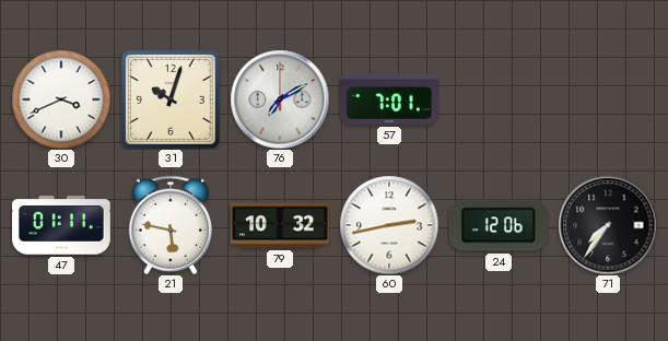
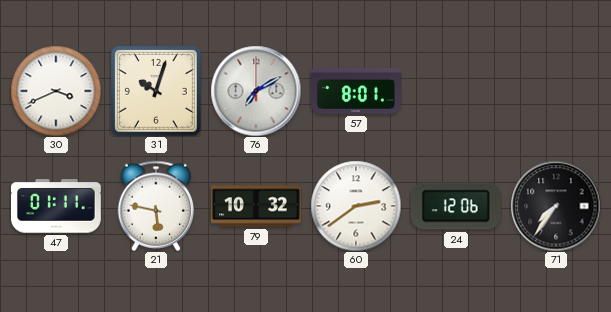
57: 7:01 -> 8:01
60: 2:43 -> 2:39
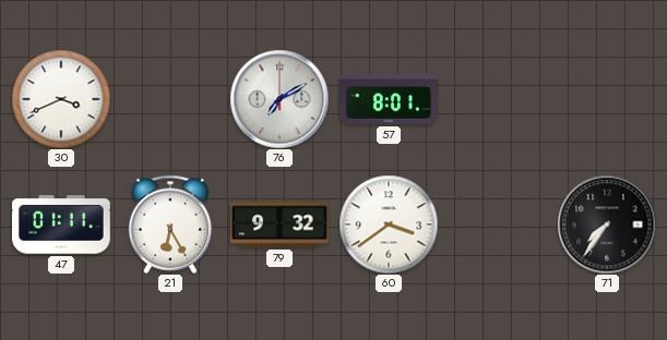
31: 10:03 -> none
21: 5:47 -> 6:25
79: 10:32 -> 9:32
60: 2:39 -> 3:39
24: 12:06 -> none
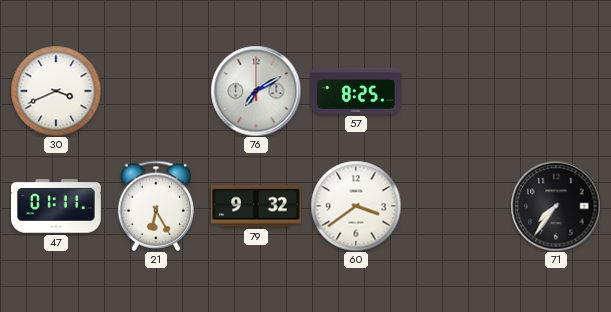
57: 8:01 -> 8:25
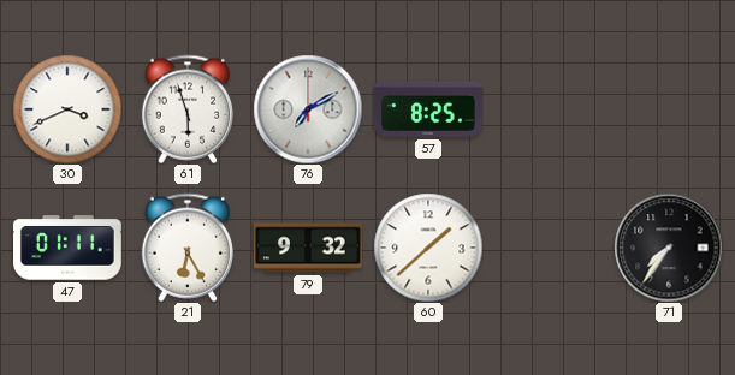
61: none -> 5:57
60: 3:39 -> 1:38
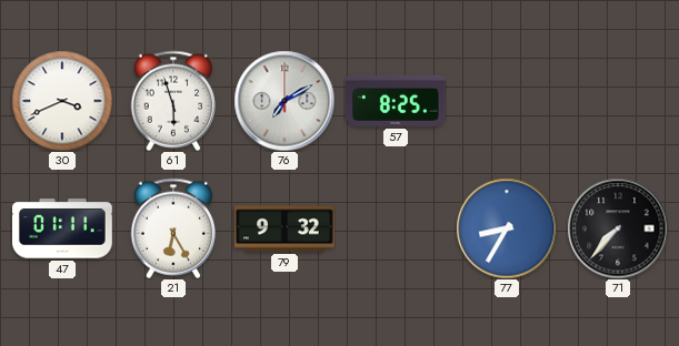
60: 1:38 -> none
77: none -> 8:35
71: 7:36 -> 7:37
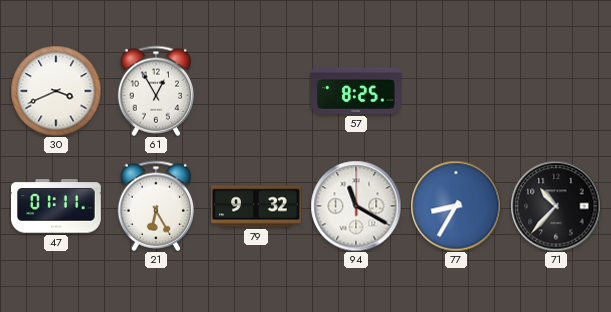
61: 5:57 -> 12:55
76: 7:10 -> none
94: none -> 11:20
71: 7:37 -> 10:37
